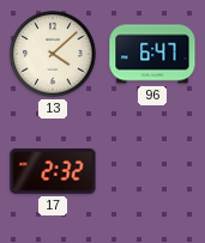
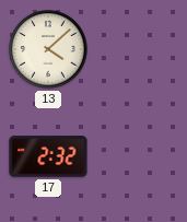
96: 6:47 -> none
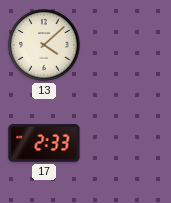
17: 2:32 -> 2:33
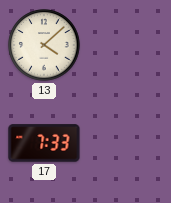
17: 2:33 -> 7:33
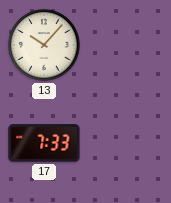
13: 4:08 -> 10:07
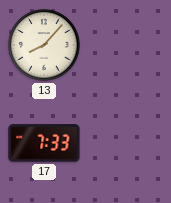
13: 10:07 -> 8:07
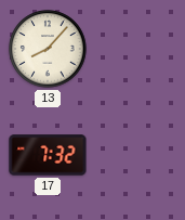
17: 7:33 -> 7:32
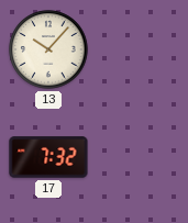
13: 8:07 -> 10:07
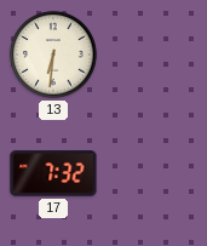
13: 10:07 -> 6:31
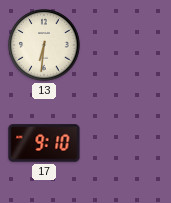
17: 7:32 -> 9:10
